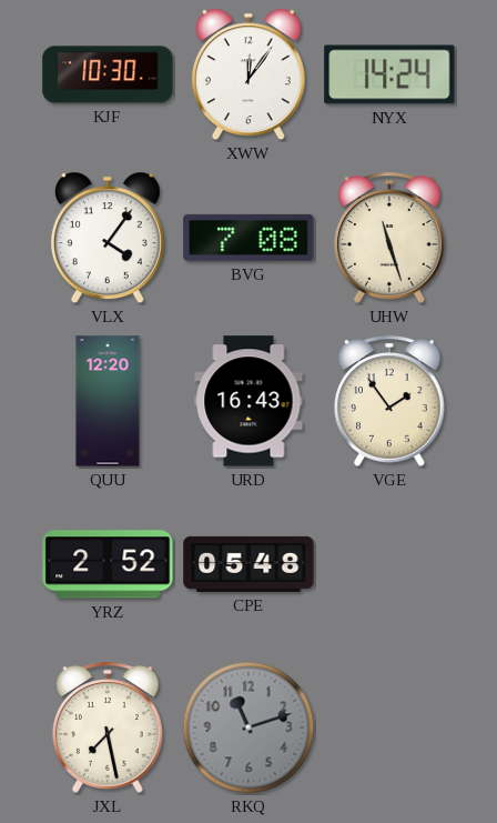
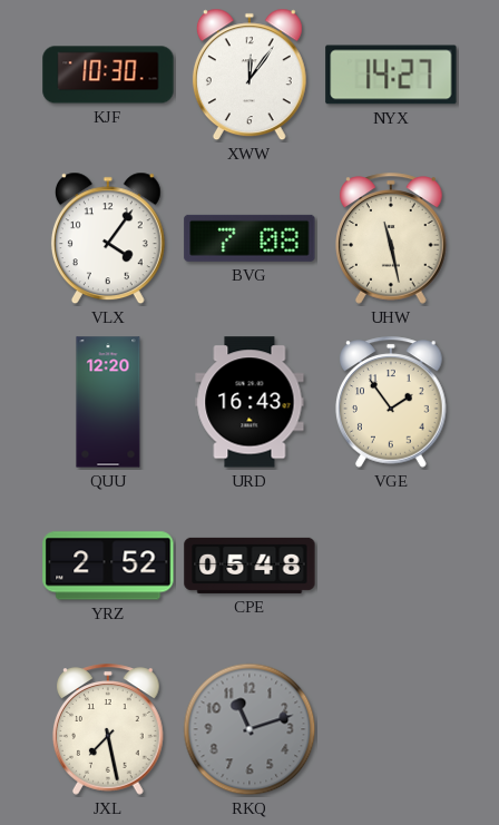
NYX: 14:24 -> 14:27
UHW: 11:27 -> 11:28
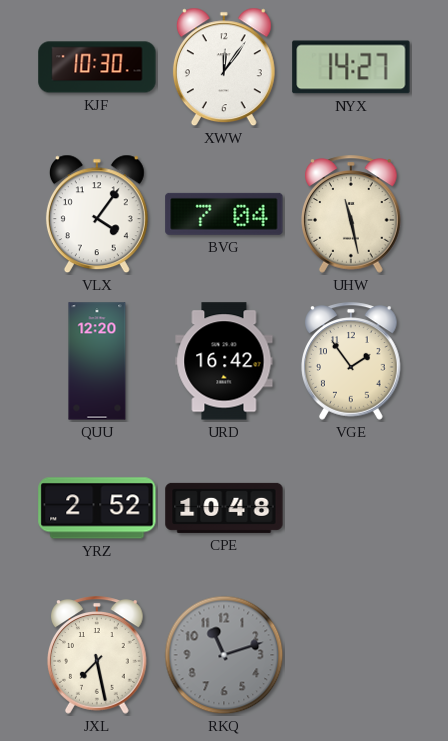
BVG: 7:08 -> 7:04
URD: 16:43 -> 16:42
CPE: 05:48 -> 10:48
